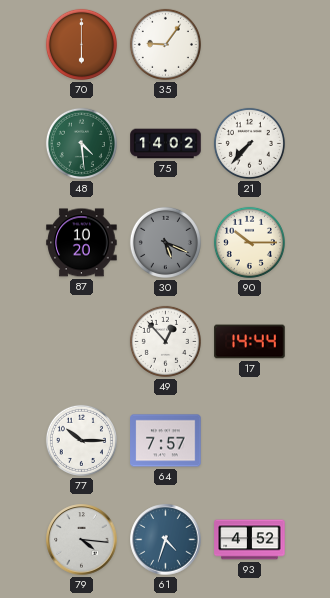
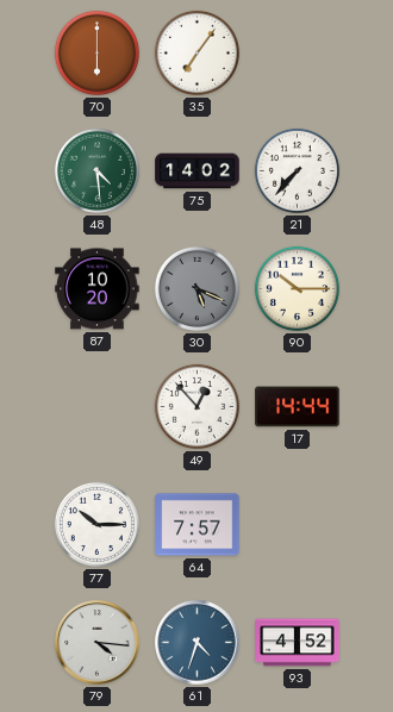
35: 9:06 -> 7:06
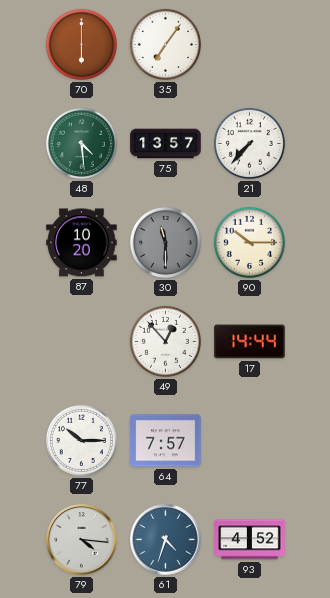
75: 14:02 -> 13:57
30: 5:19 -> 11:30
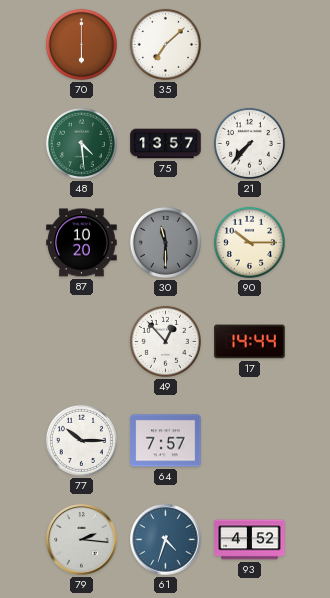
35: 7:06 -> 7:08
79: 4:16 -> 2:16
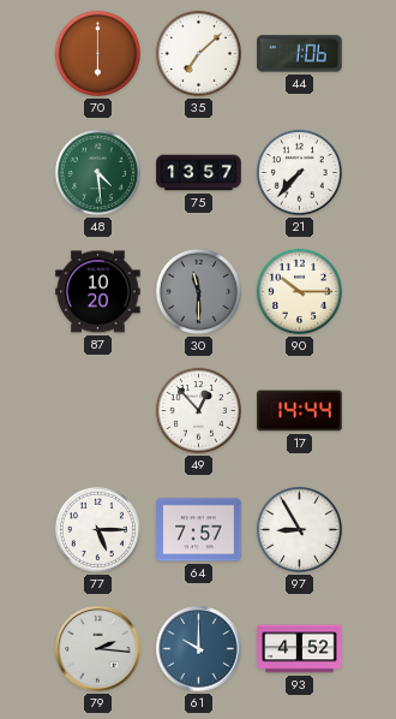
44: none -> 1:06
77: 10:15 -> 5:15
97: none -> 8:55
61: 4:33 -> 10:00
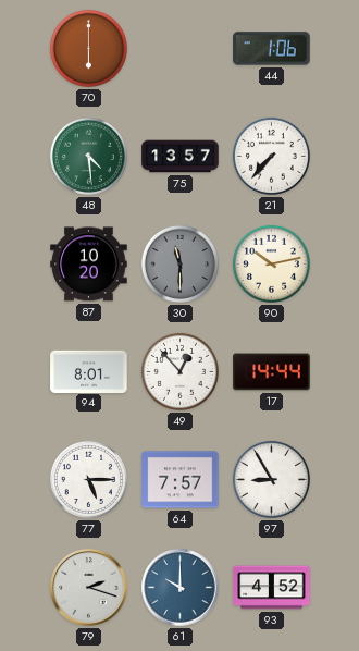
35: 7:08 -> none
90: 10:15 -> 10:13
94: none -> 8:01
79: 2:16 -> 2:18
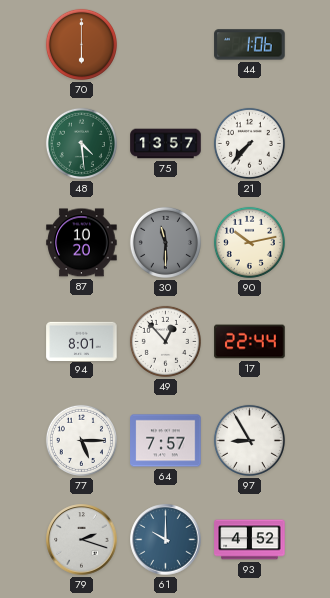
17: 14:44 -> 22:44
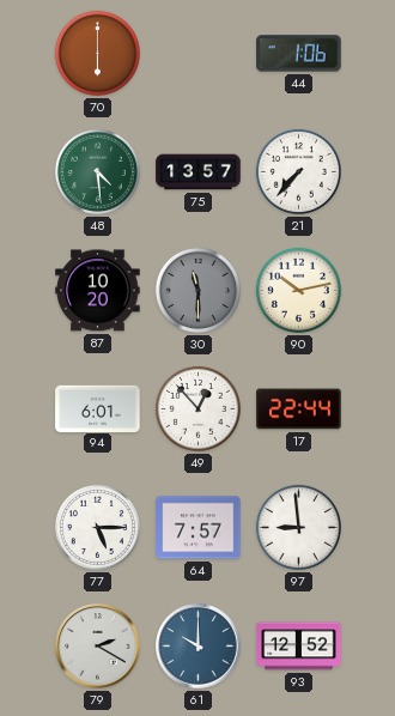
94: 8:01 -> 6:01
97: 8:55 -> 8:59
79: 2:18 -> 2:20
93: 4:52 -> 12:52
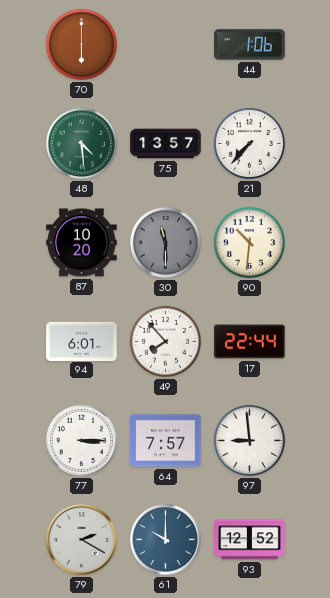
90: 10:13 -> 10:31
49: 12:53 -> 7:53
77: 5:15 -> 3:15
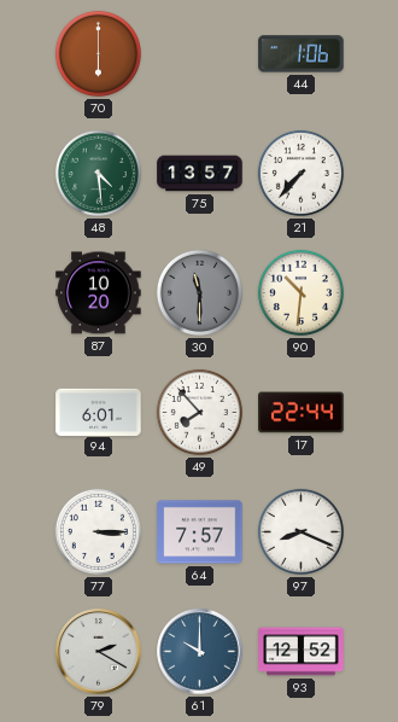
97: 8:59 -> 8:19
